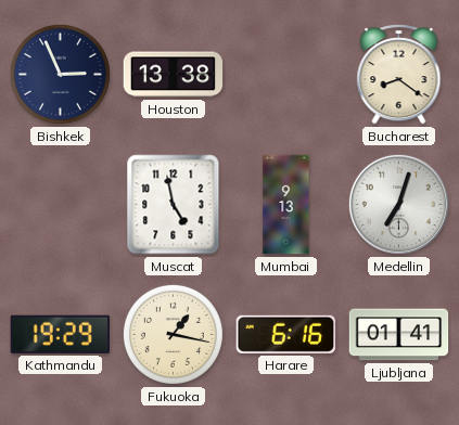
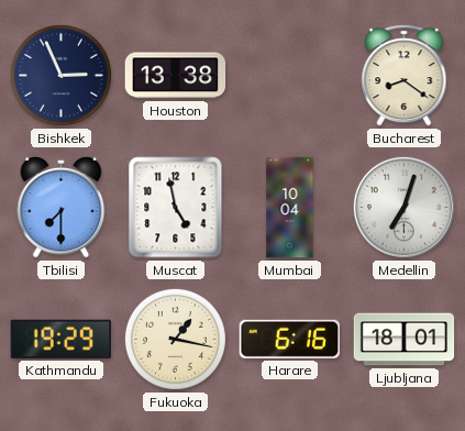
Tbilisi: none -> 7:30
Mumbai: 9:13 -> 10:04
Ljubljana: 01:41 -> 18:01
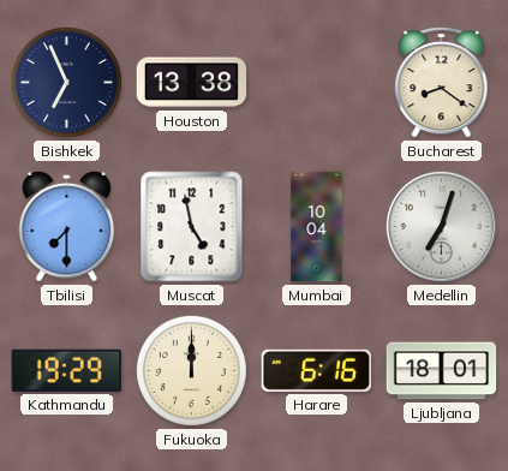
Bishkek: 2:56 -> 6:56
Fukuoka: 1:17 -> 12:00
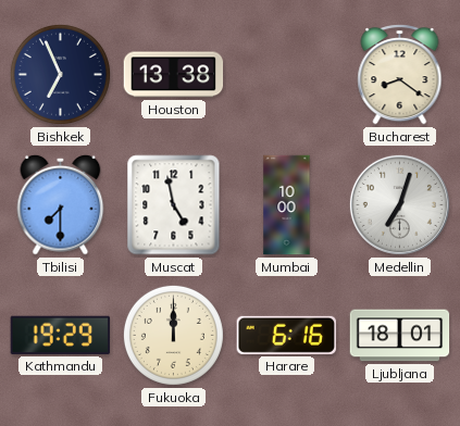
Mumbai: 10:04 -> 10:00
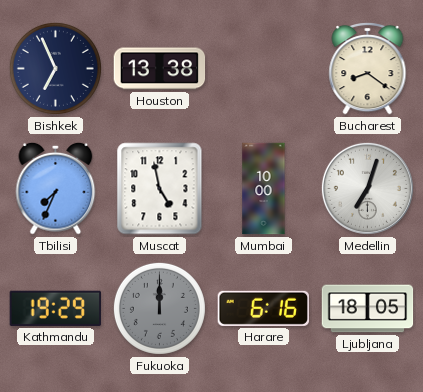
Tbilisi: 7:30 -> 7:34
Fukuoka dial: cream -> grey
Ljubljana: 18:01 -> 18:05
